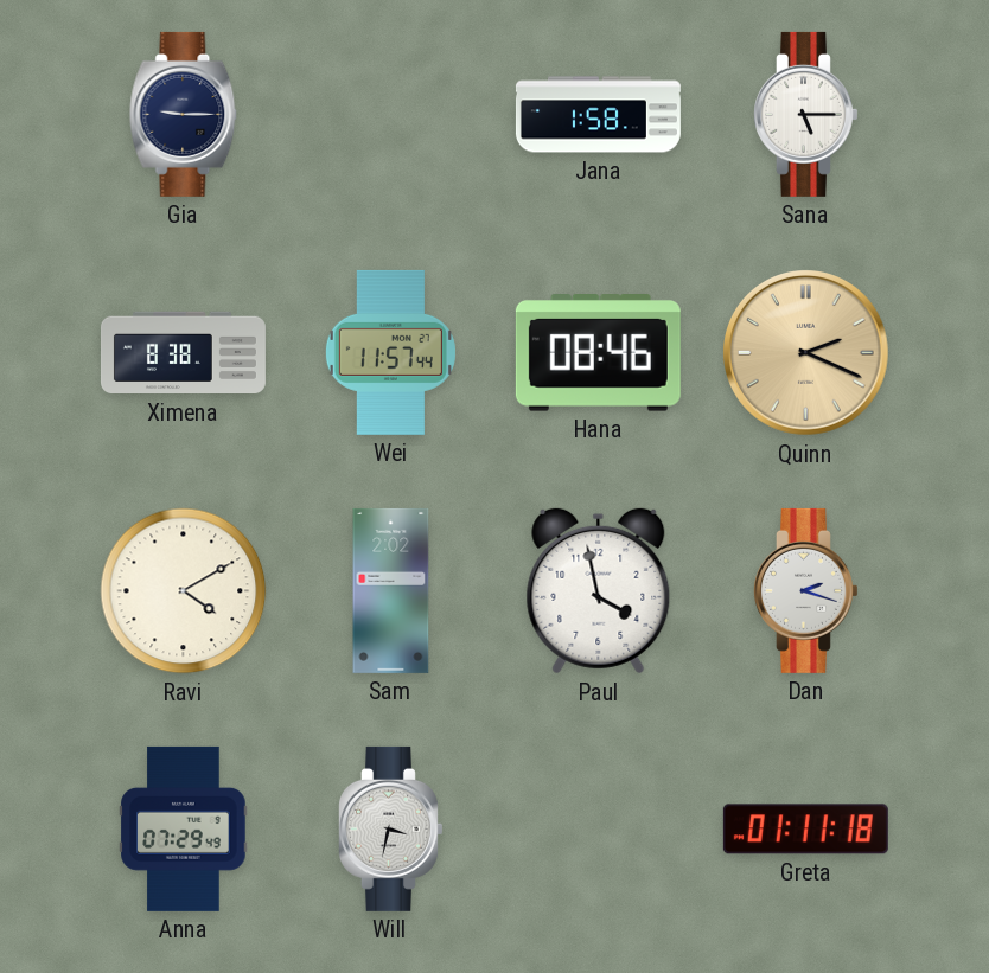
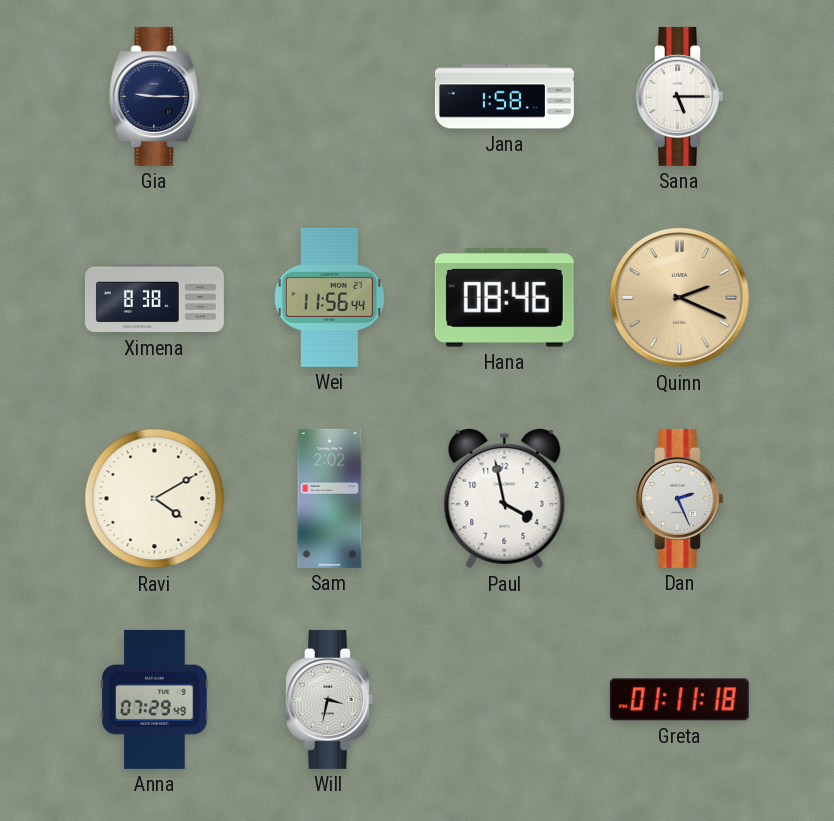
Wei: 11:57 -> 11:56
Dan: 2:18 -> 2:26
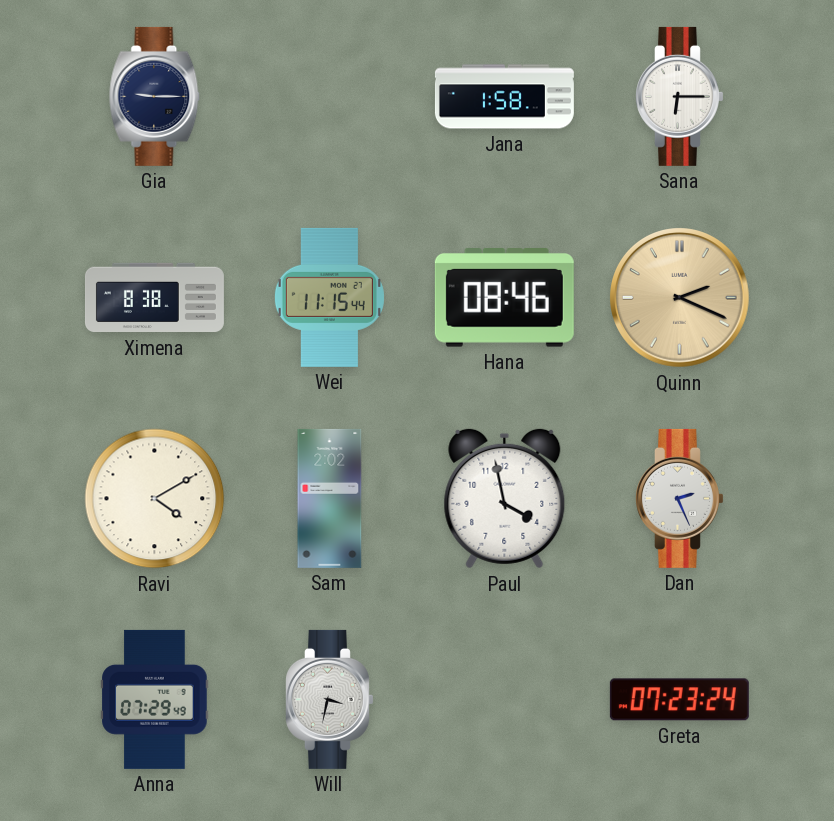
Sana: 5:15 -> 6:15
Wei: 11:56 -> 11:15
Greta: 01:11 -> 07:23
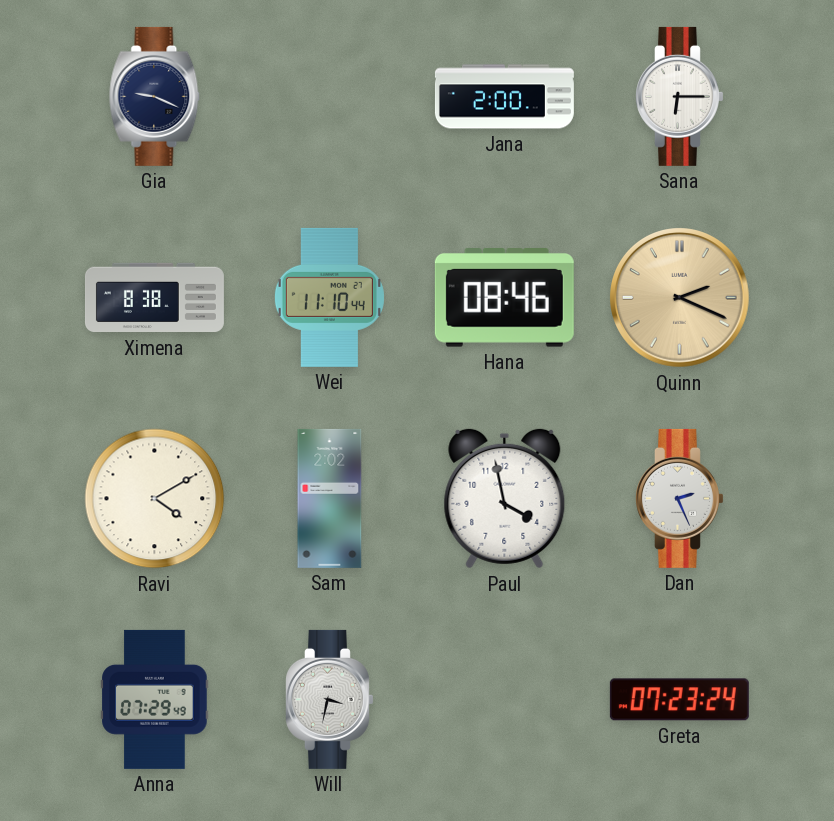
Gia: 9:15 -> 9:19
Jana: 1:58 -> 2:00
Wei: 11:15 -> 11:10
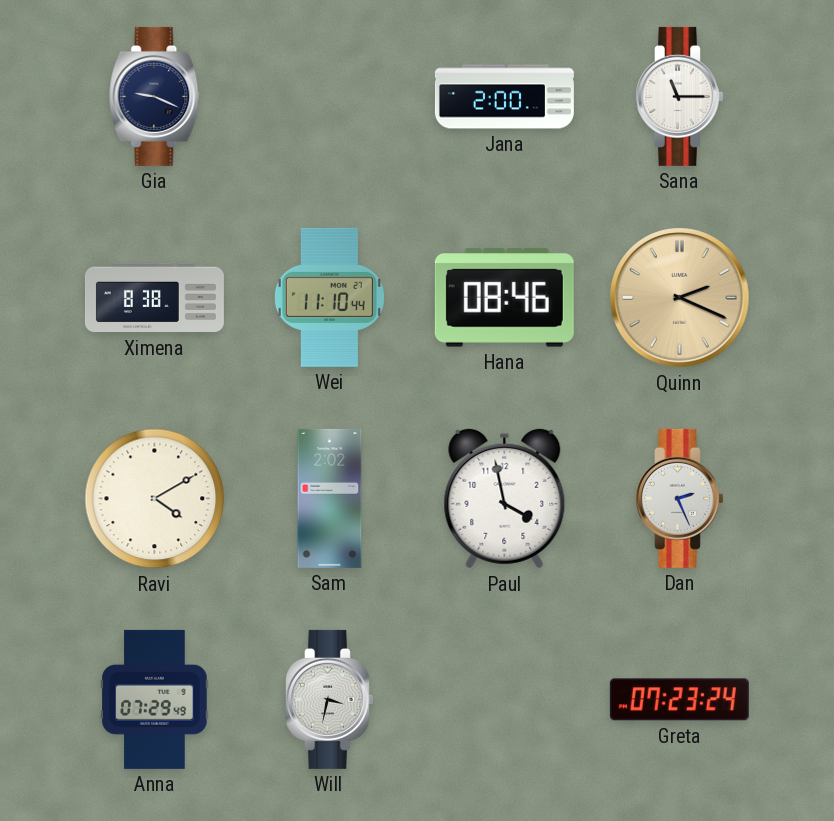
Sana: 6:15 -> 11:15
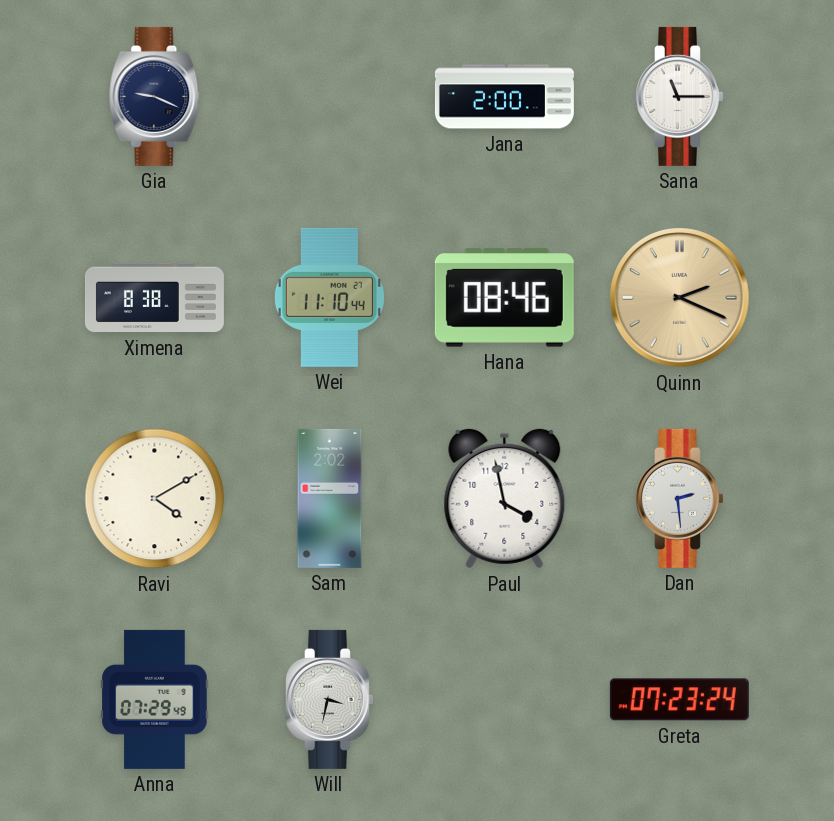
Dan: 2:26 -> 2:29
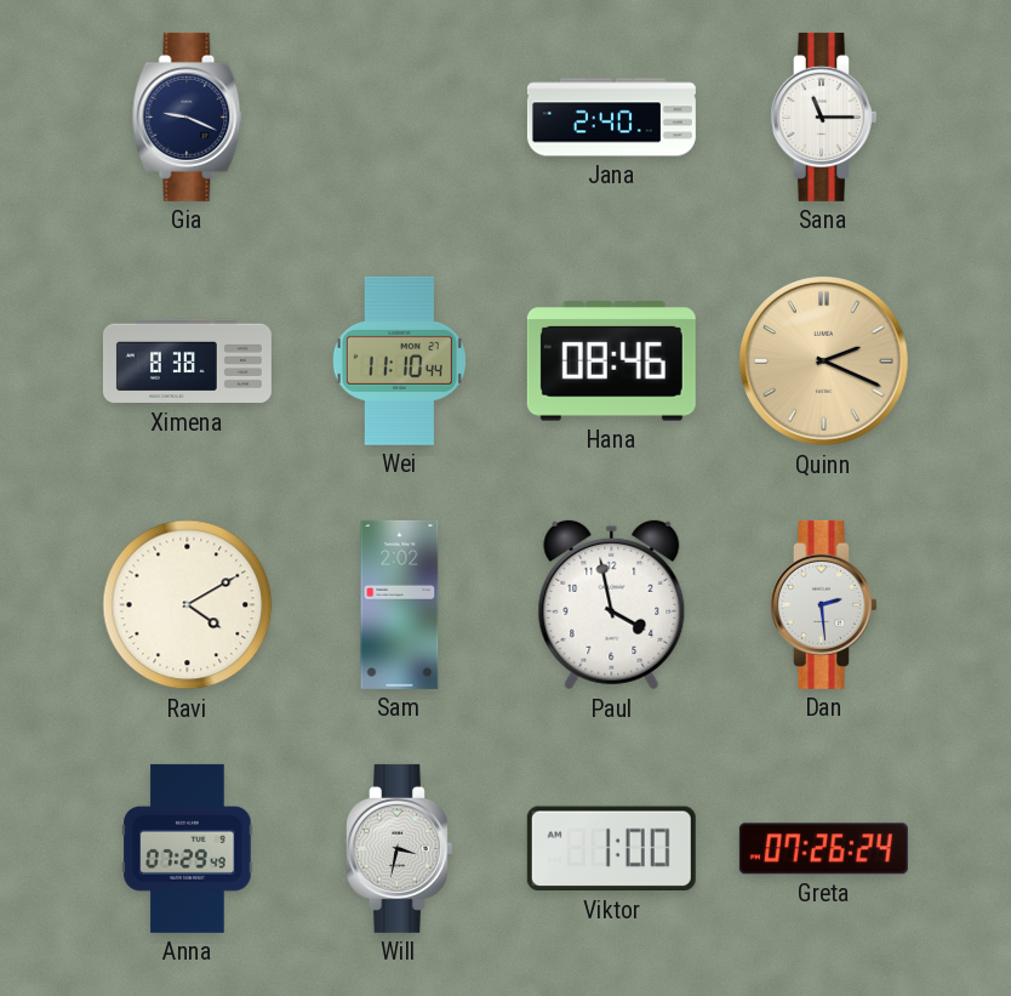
Jana: 2:00 -> 2:40
Viktor: none -> 1:00
Greta: 07:23 -> 07:26
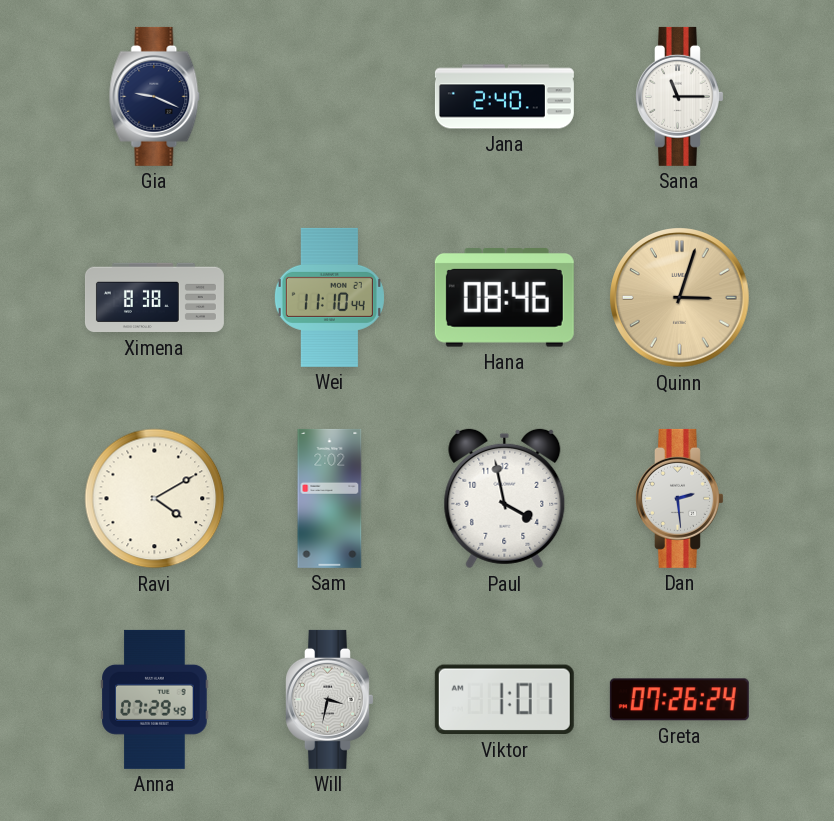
Quinn: 2:19 -> 3:03
Viktor: 1:00 -> 1:01
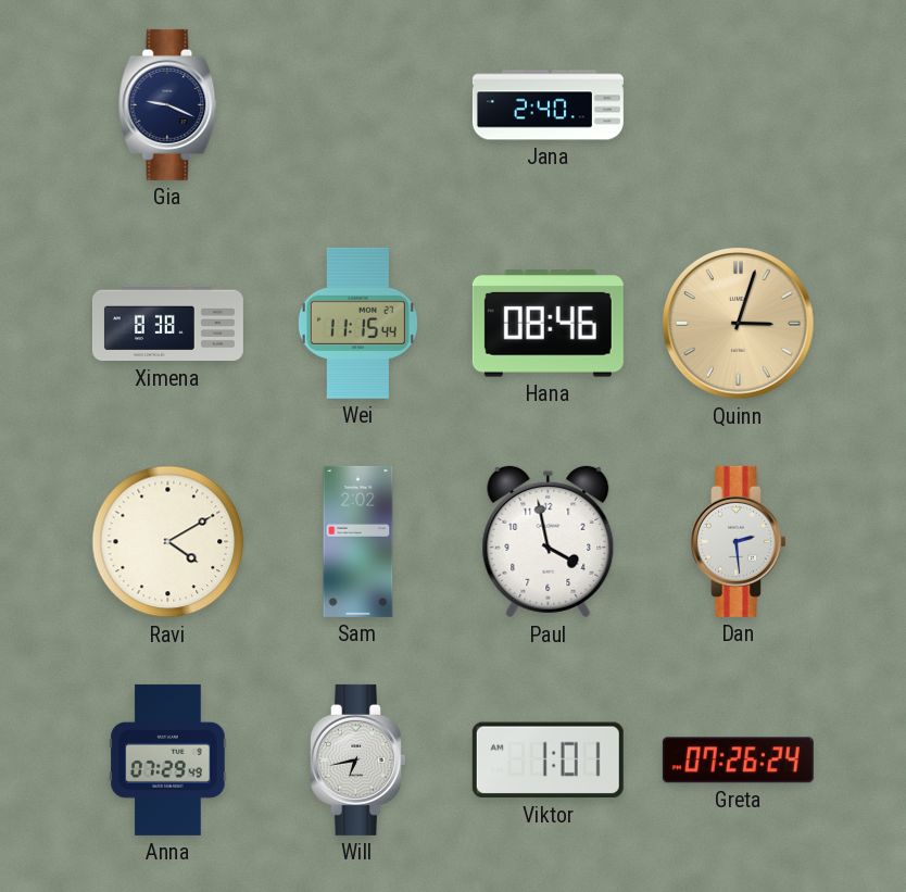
Sana: 11:15 -> none
Wei: 11:10 -> 11:15
Will: 3:32 -> 6:43
